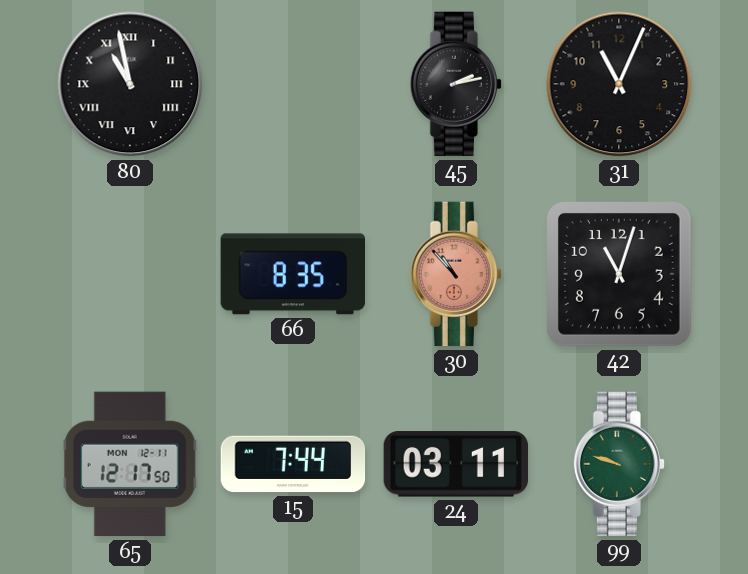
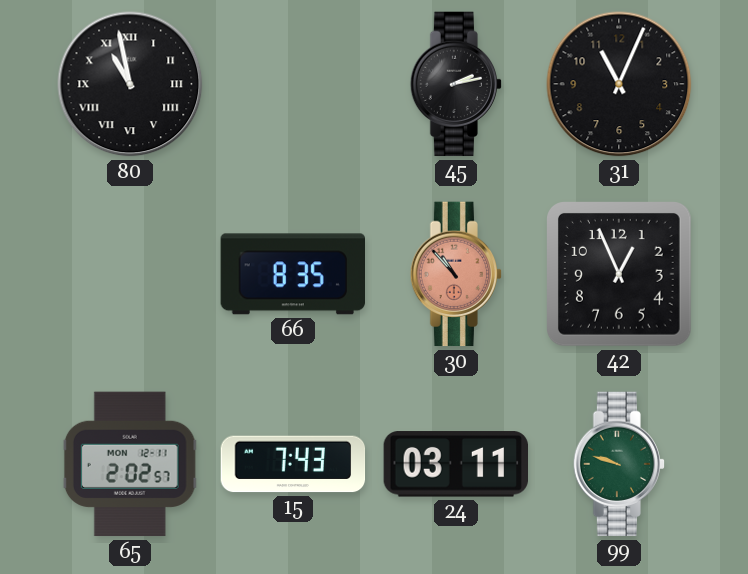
42: 11:03 -> 12:56
65: 12:17 -> 2:02
15: 7:44 -> 7:43
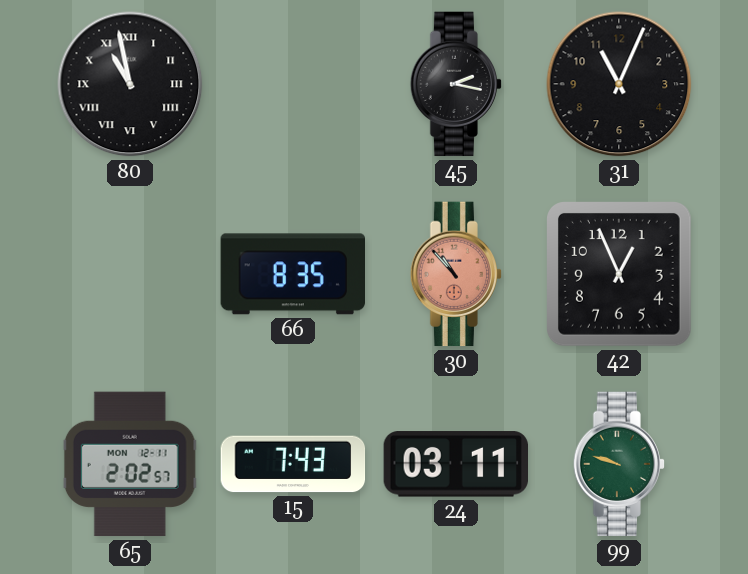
45: 2:13 -> 2:17
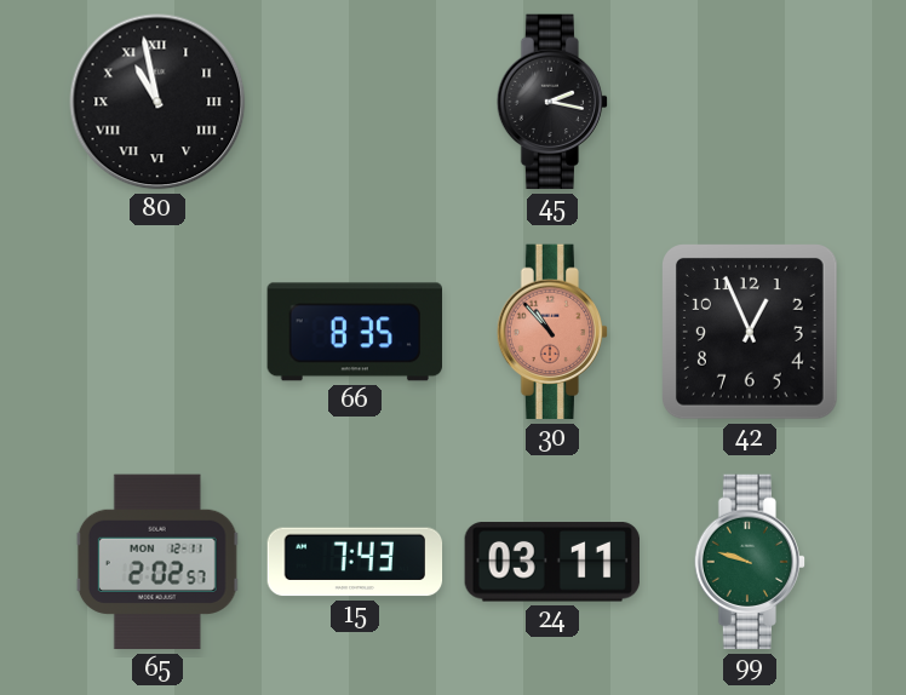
31: 11:04 -> none
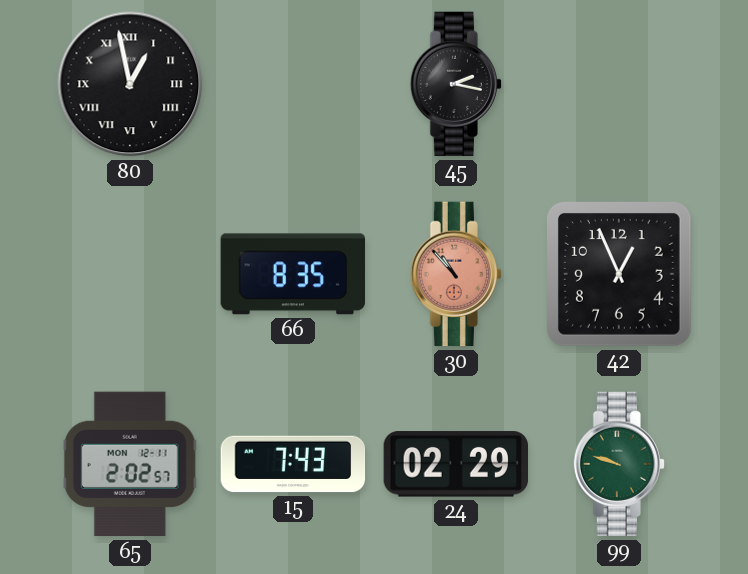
80: 10:58 -> 12:58
24: 03:11 -> 02:29
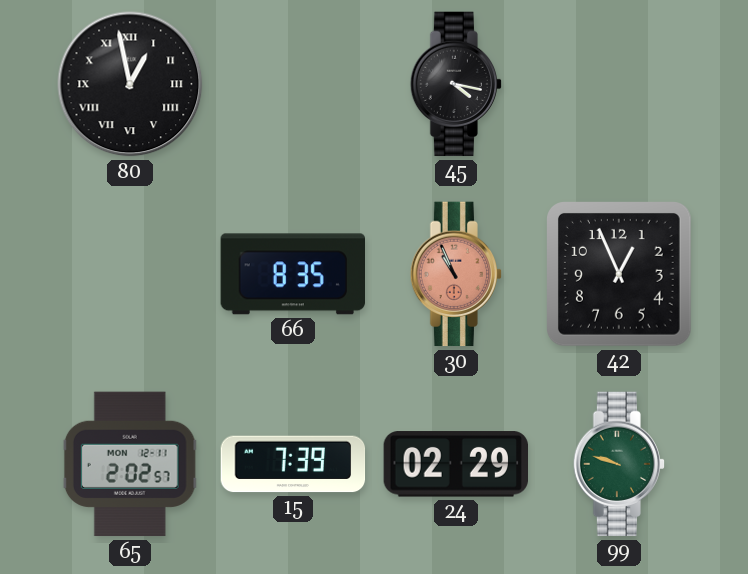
45: 2:17 -> 4:17
30: 10:53 -> 10:56
15: 7:43 -> 7:39
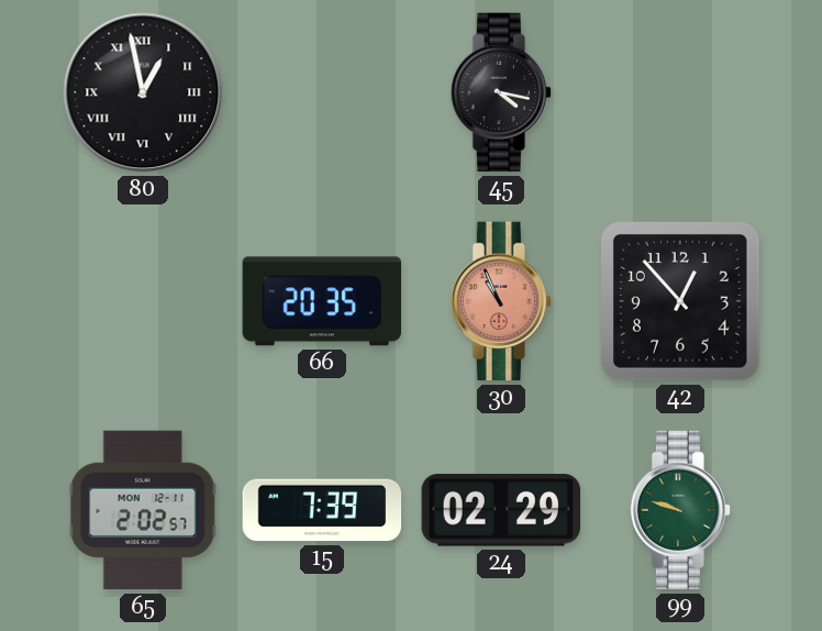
66: 8:35 -> 20:35
42: 12:56 -> 12:53
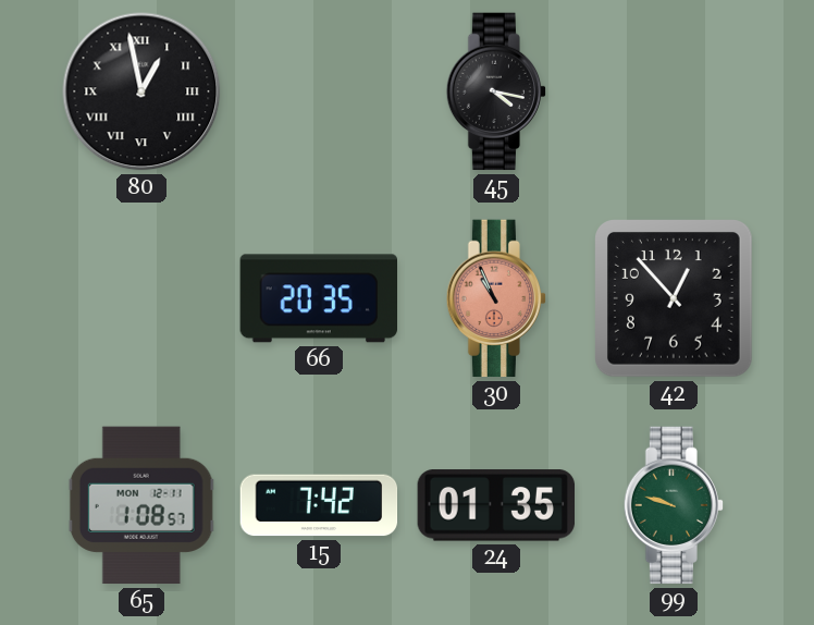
65: 2:02 -> 1:08
15: 7:39 -> 7:42
24: 02:29 -> 01:35
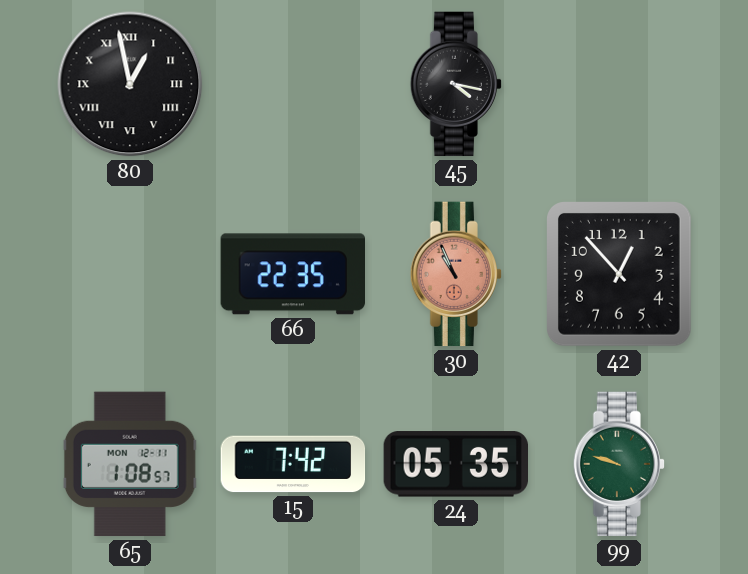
66: 20:35 -> 22:35
24: 01:35 -> 05:35
